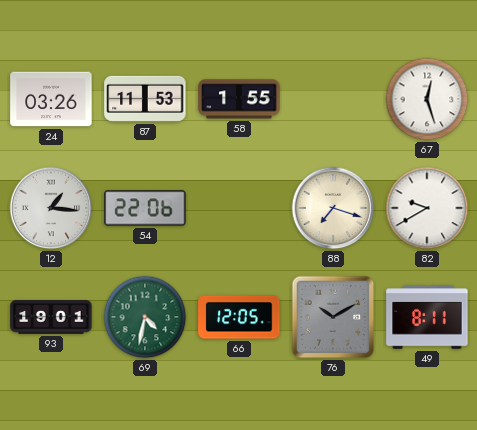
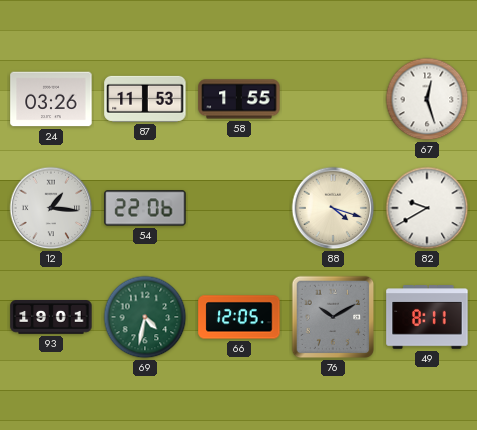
88: 7:18 -> 4:18
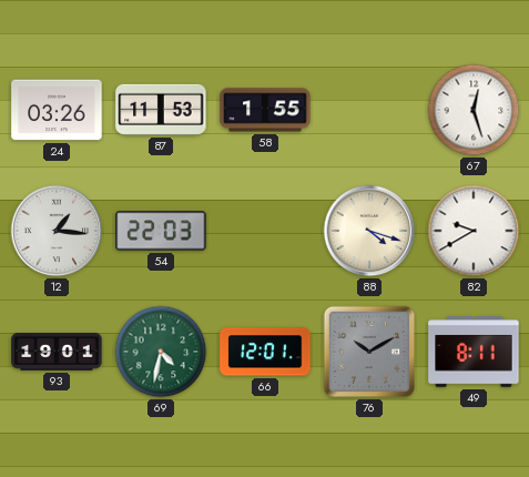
54: 22:06 -> 22:03
66: 12:05 -> 12:01
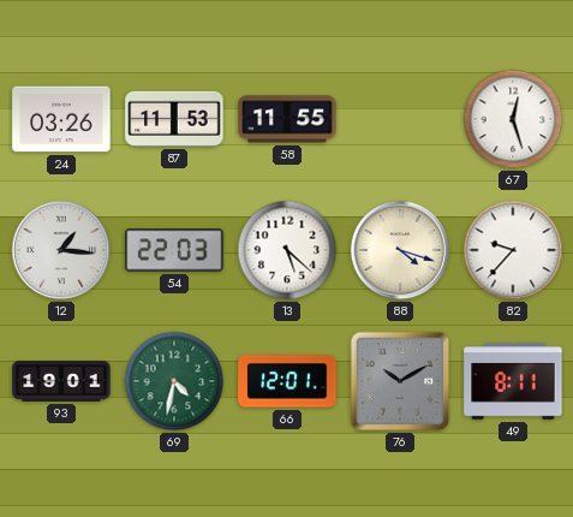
58: 1:55 -> 11:55
13: none -> 5:22
82: 9:40 -> 9:37
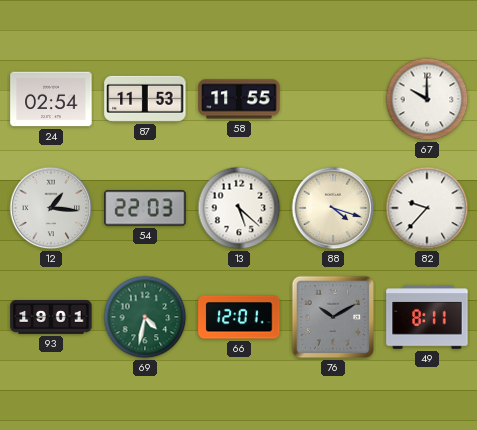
24: 03:26 -> 02:54
67: 12:27 -> 10:00
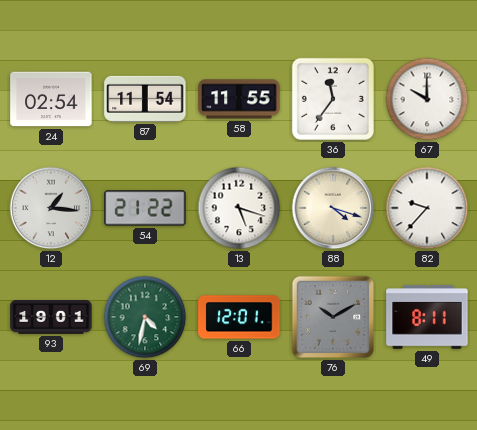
87: 11:53 -> 11:54
36: none -> 11:36
54: 22:03 -> 21:22
13: 5:22 -> 5:18
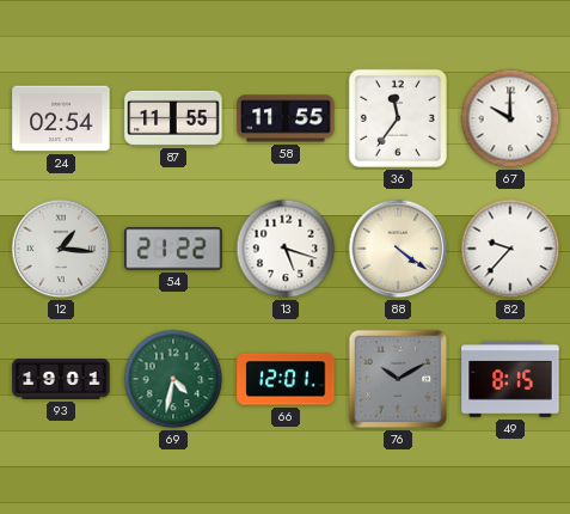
87: 11:54 -> 11:55
88: 4:18 -> 4:21
49: 8:11 -> 8:15
